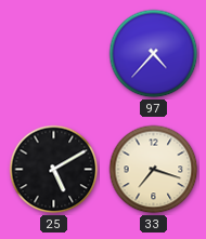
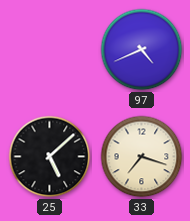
97: 4:37 -> 4:41
25: 5:10 -> 5:08
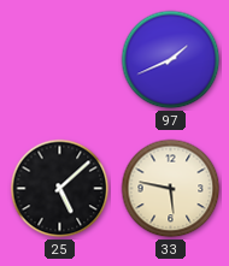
97: 4:41 -> 1:41
33: 7:18 -> 5:47
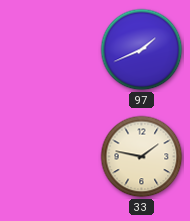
25: 5:08 -> none
33: 5:47 -> 1:47
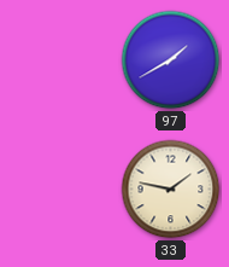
97: 1:41 -> 1:40
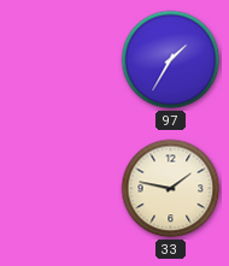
97: 1:40 -> 1:35
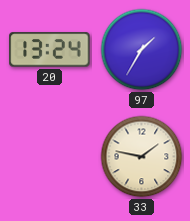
20: none -> 13:24
